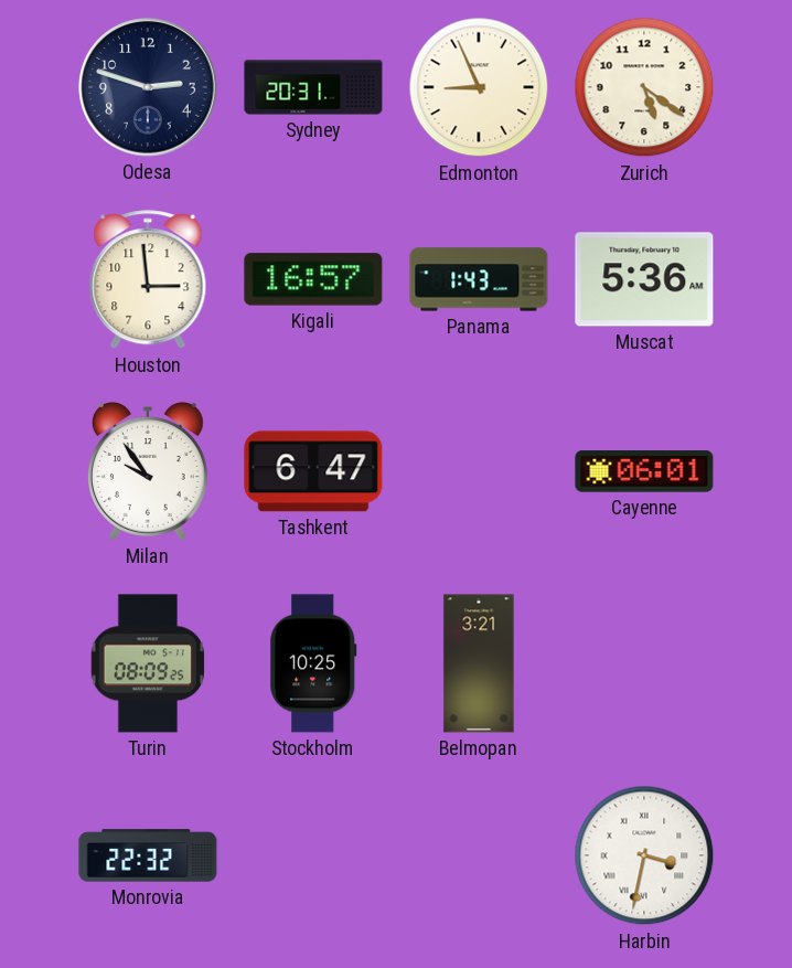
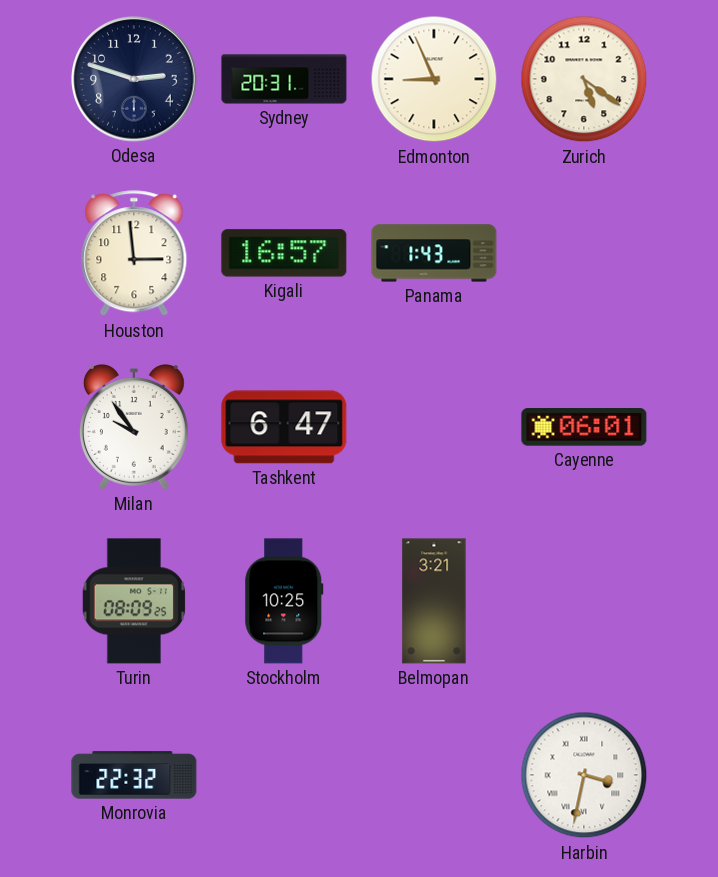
Muscat: 5:36 -> none
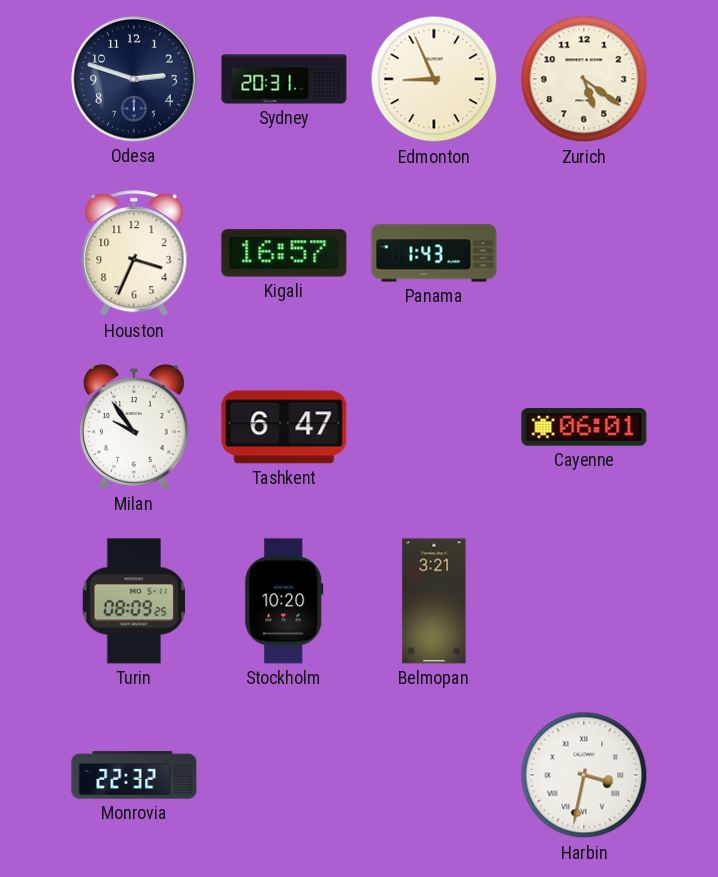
Houston: 2:59 -> 3:34
Stockholm: 10:25 -> 10:20
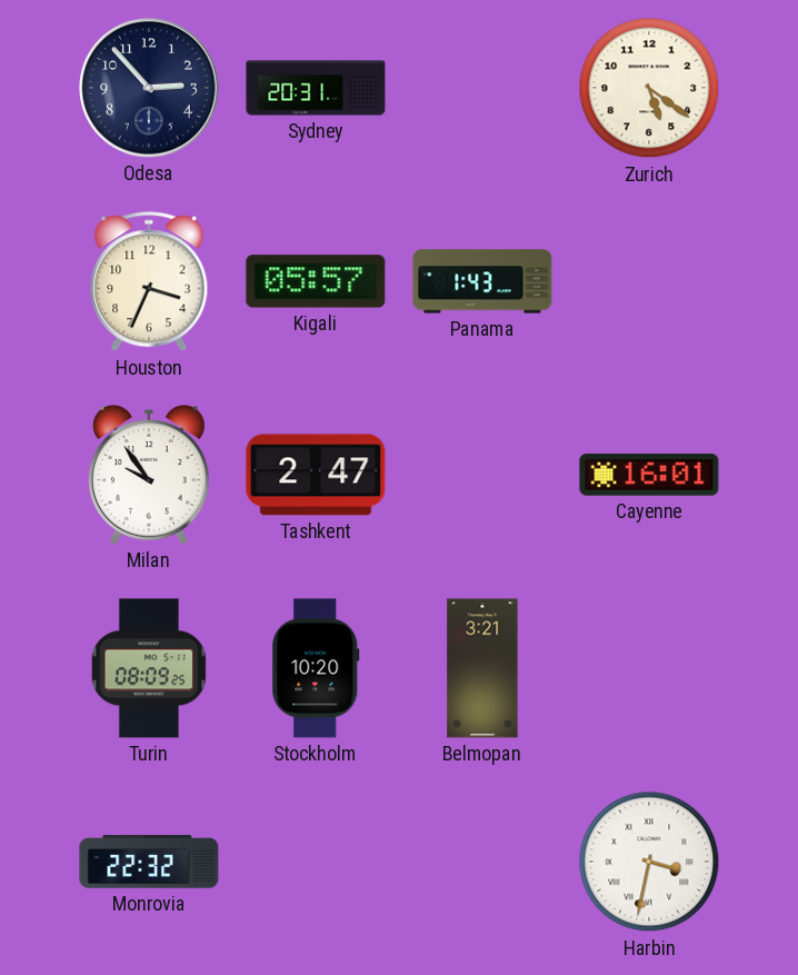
Odesa: 2:48 -> 2:53
Edmonton: 8:56 -> none
Kigali: 16:57 -> 05:57
Tashkent: 6:47 -> 2:47
Cayenne: 06:01 -> 16:01
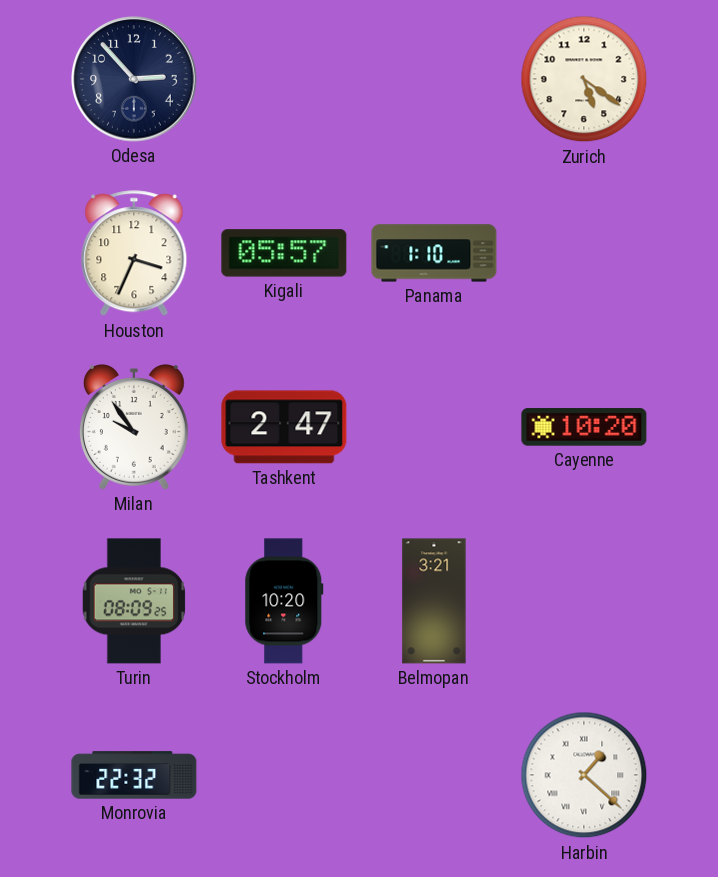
Sydney: 20:31 -> none
Panama: 1:43 -> 1:10
Cayenne: 16:01 -> 10:20
Harbin: 3:32 -> 1:22
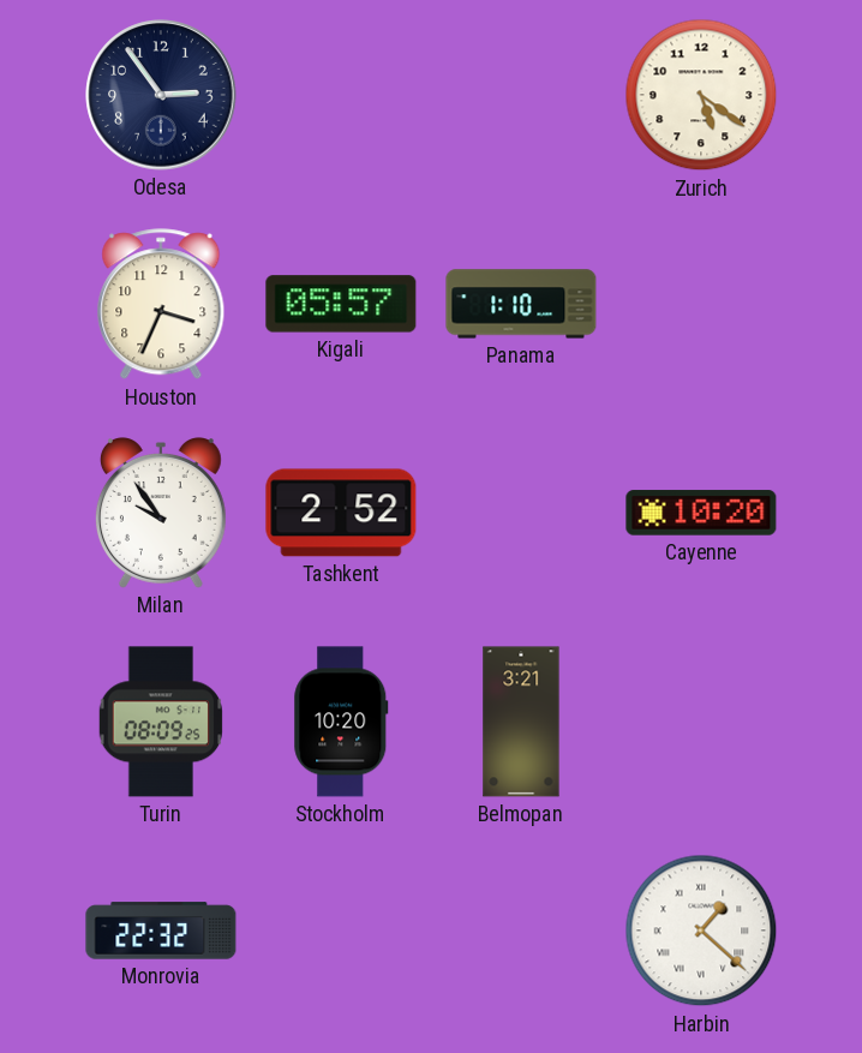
Odesa: 2:53 -> 2:54
Tashkent: 2:47 -> 2:52
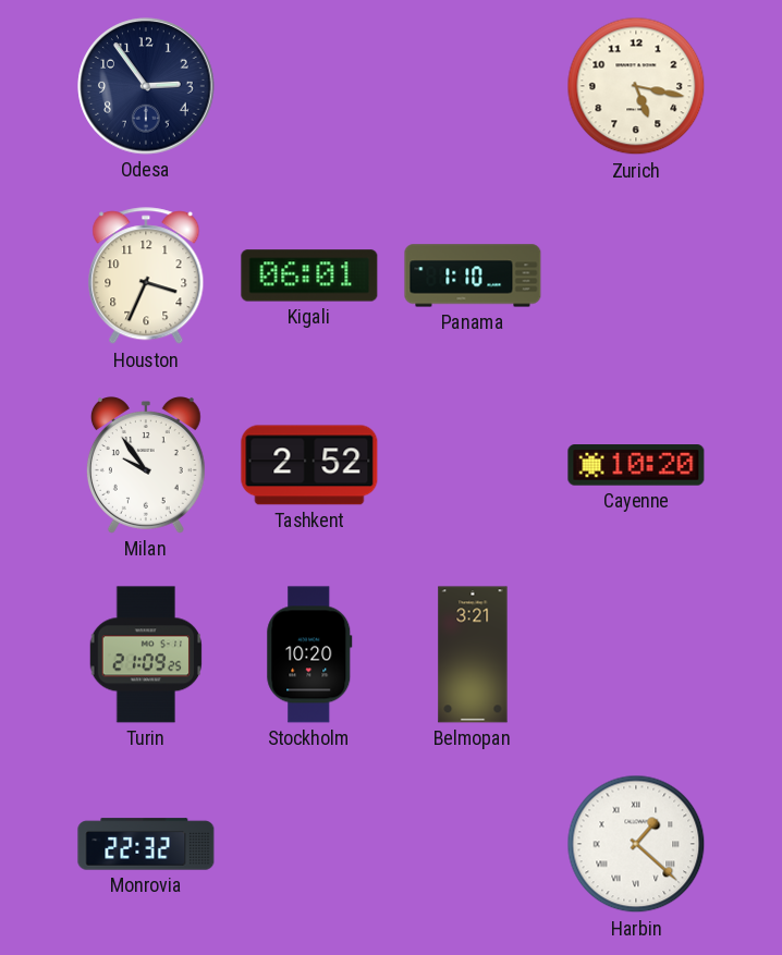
Zurich: 5:21 -> 5:17
Kigali: 05:57 -> 06:01
Turin: 08:09 -> 21:09
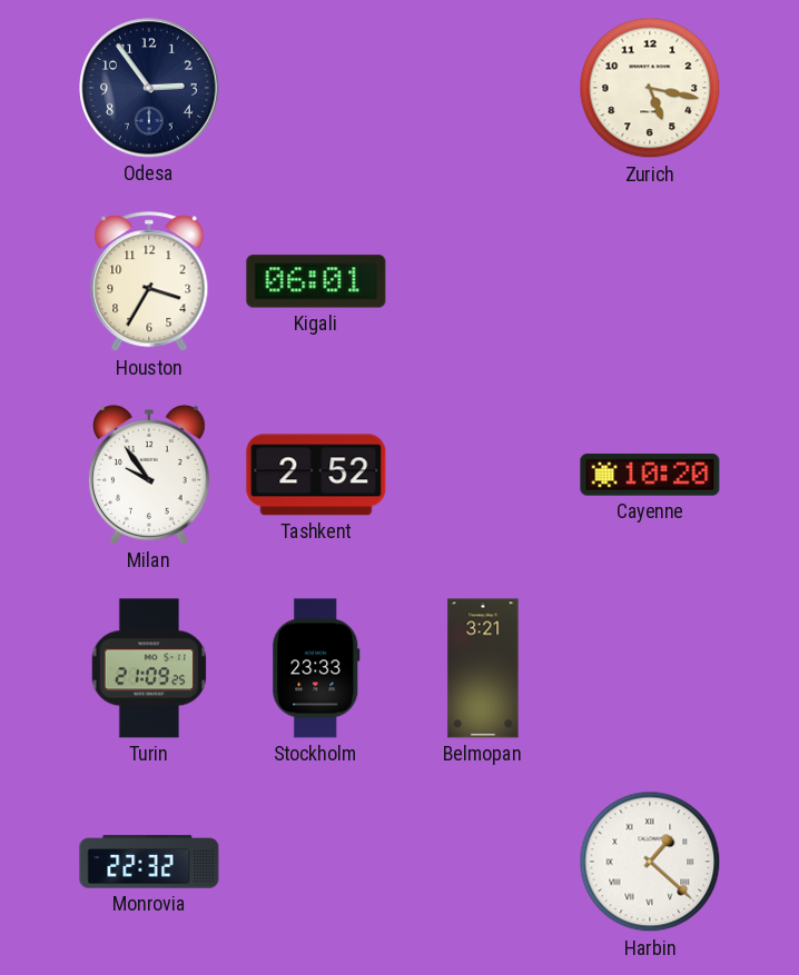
Houston: 3:34 -> 3:35
Panama: 1:10 -> none
Stockholm: 10:20 -> 23:33
